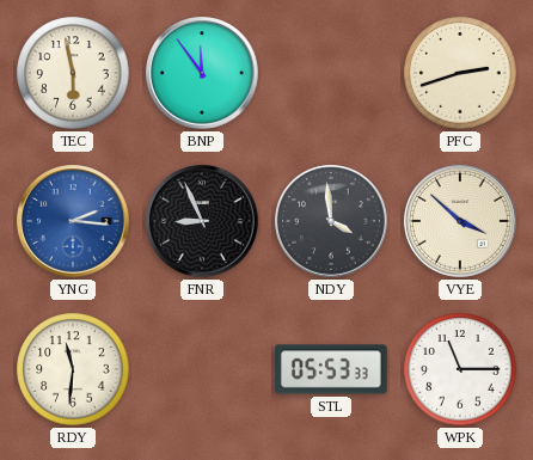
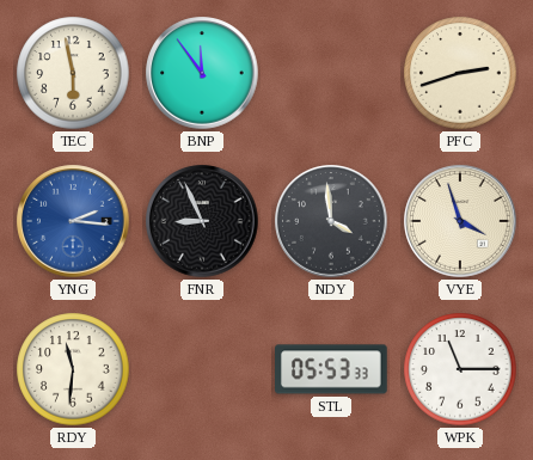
VYE: 3:52 -> 3:57
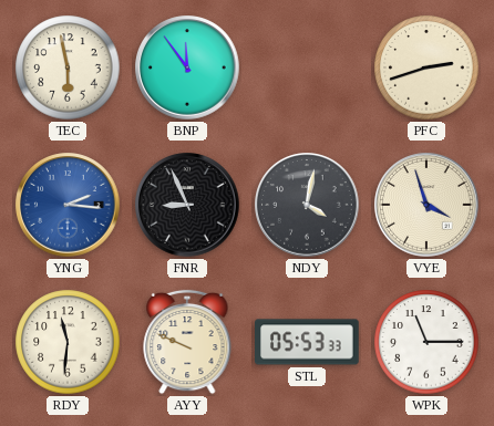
NDY: 3:59 -> 4:02
AYY: none -> 9:49
